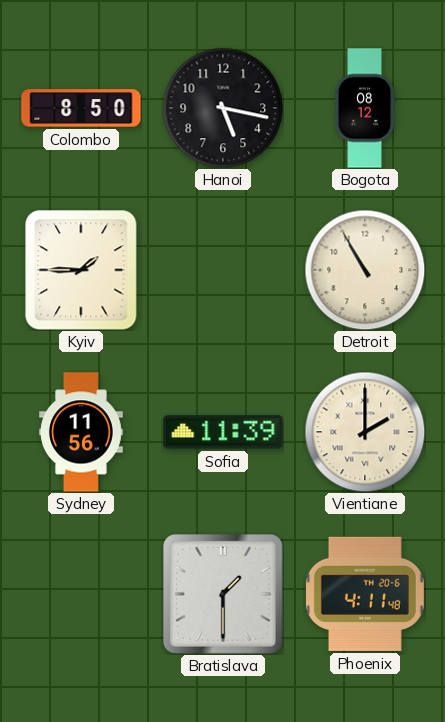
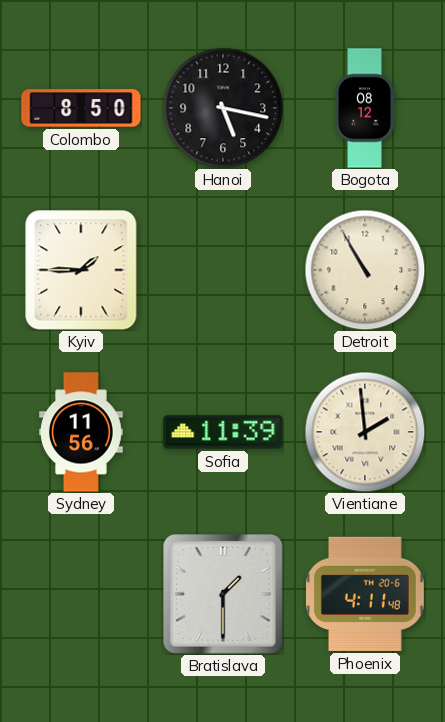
Vientiane: 2:00 -> 1:59
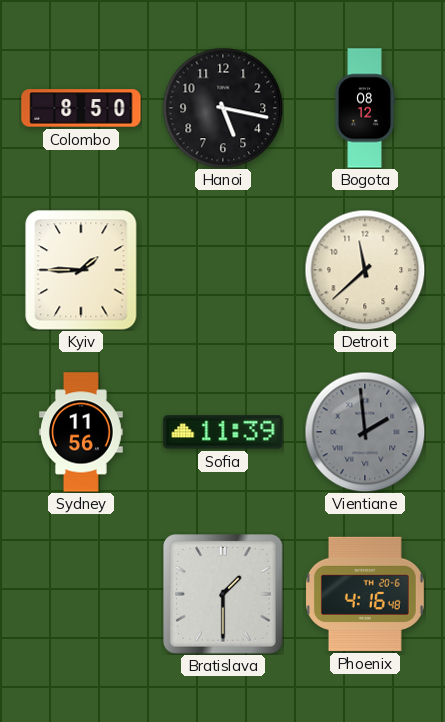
Detroit: 10:55 -> 11:38
Vientiane dial: cream -> grey
Phoenix: 4:11 -> 4:16
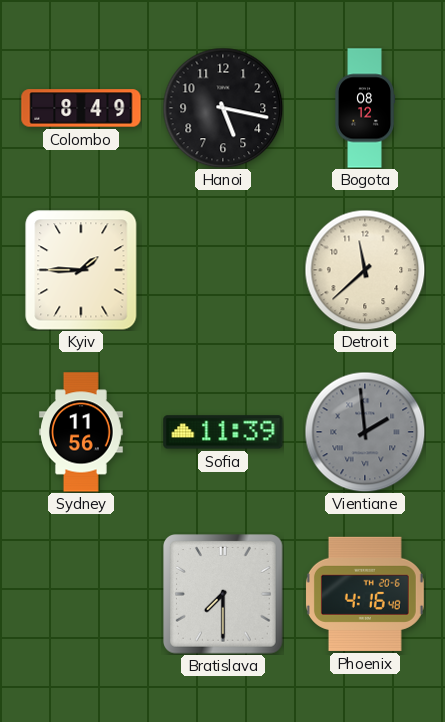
Colombo: 8:50 -> 8:49
Bratislava: 1:30 -> 7:30
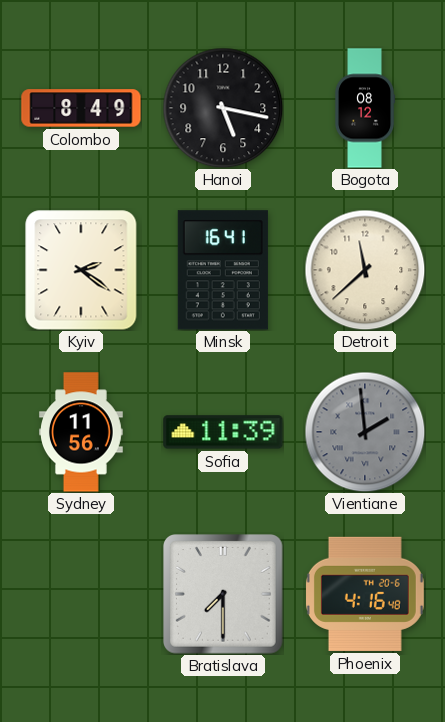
Kyiv: 1:45 -> 2:21
Minsk: none -> 16:41
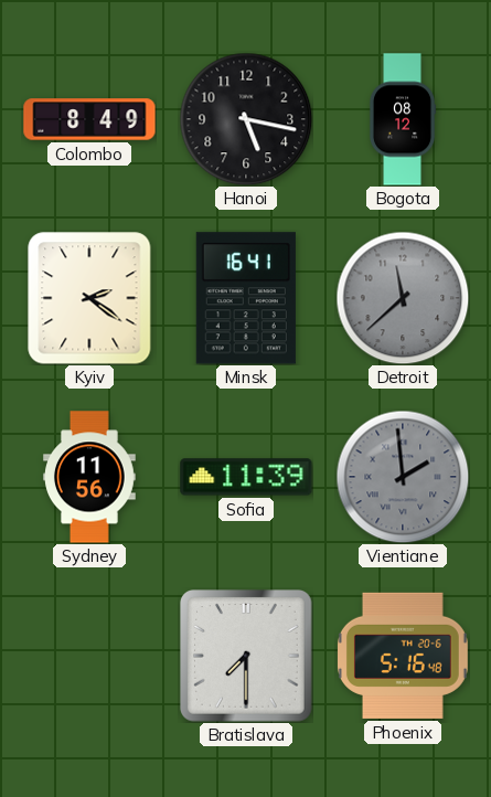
Detroit dial: cream -> grey
Phoenix: 4:16 -> 5:16
